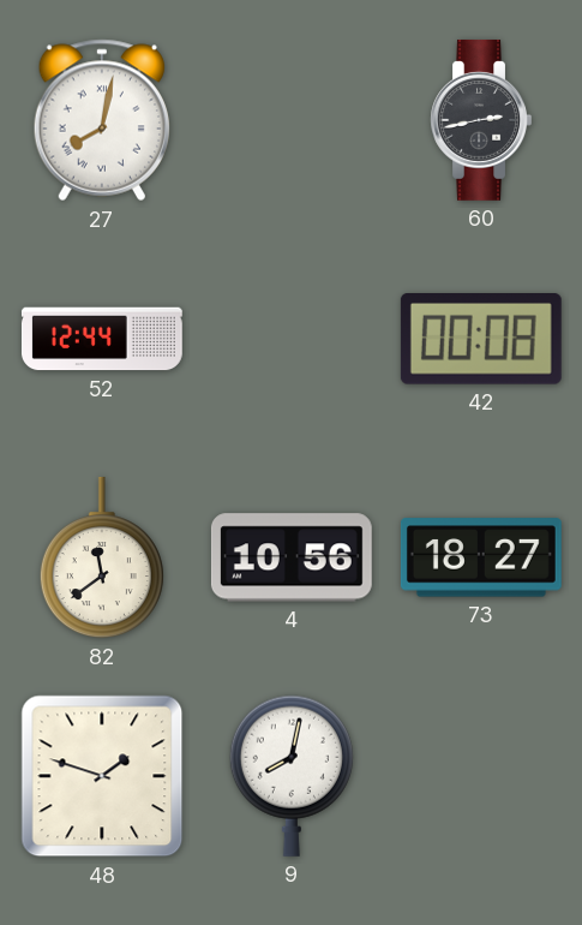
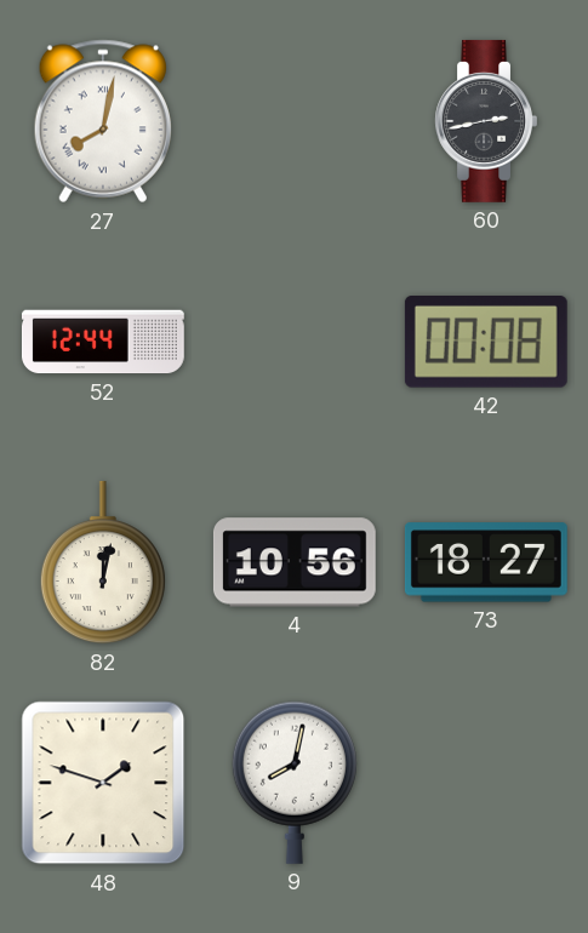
82: 11:39 -> 12:02
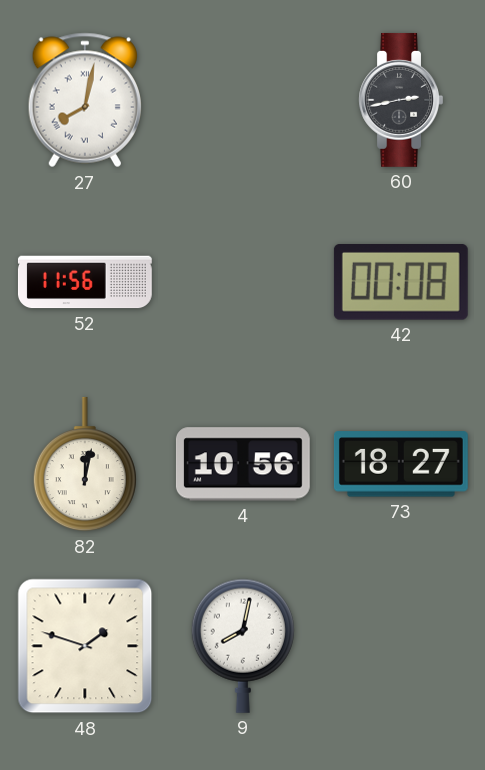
52: 12:44 -> 11:56
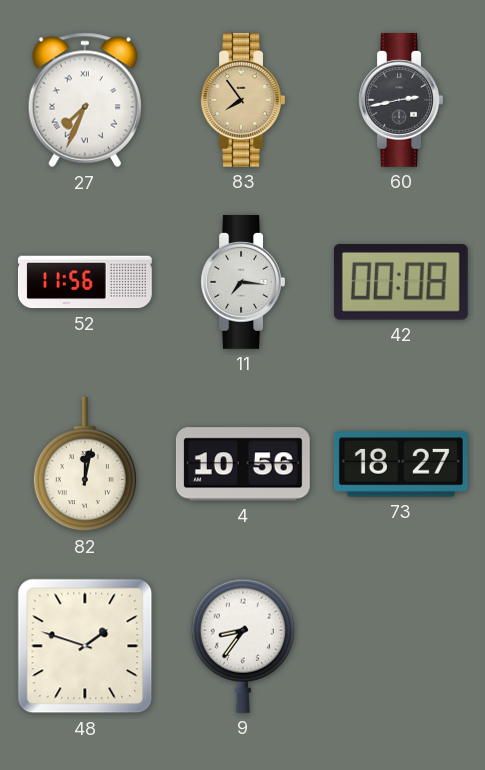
27: 8:02 -> 7:34
83: none -> 7:54
11: none -> 7:16
9: 8:02 -> 8:36
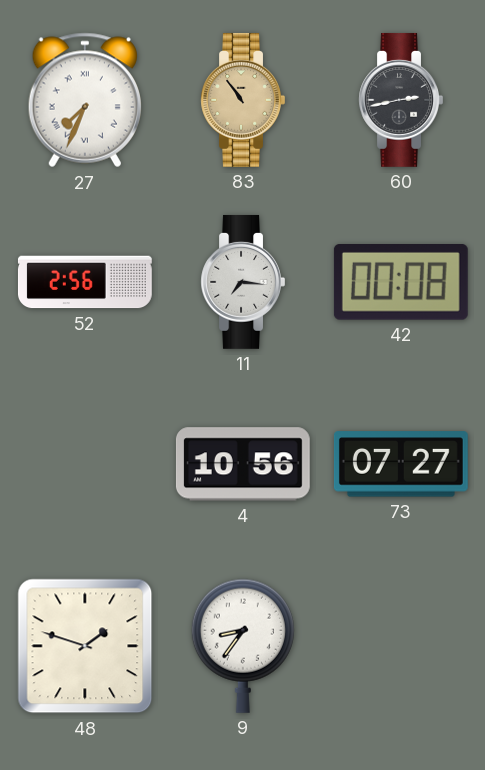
83: 7:54 -> 10:54
52: 11:56 -> 2:56
82: 12:02 -> none
73: 18:27 -> 07:27
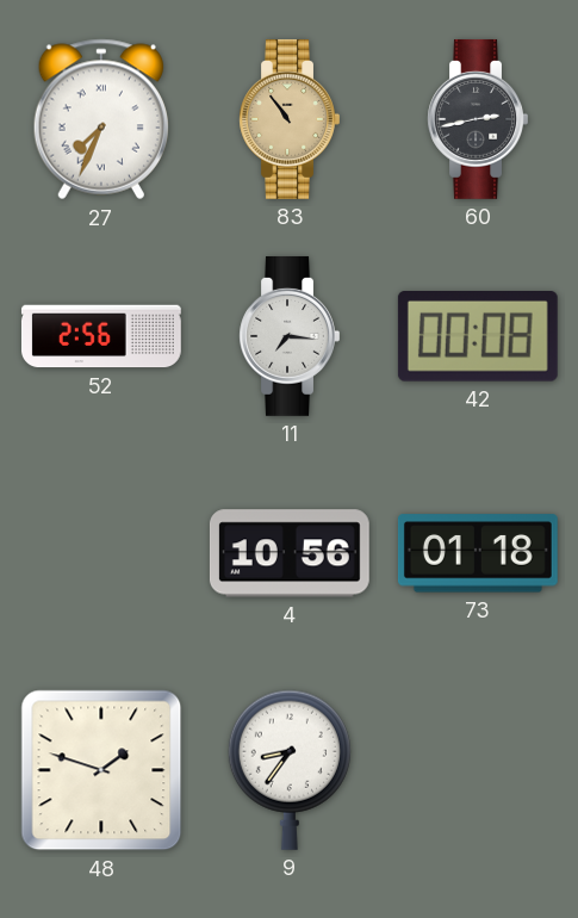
73: 07:27 -> 01:18
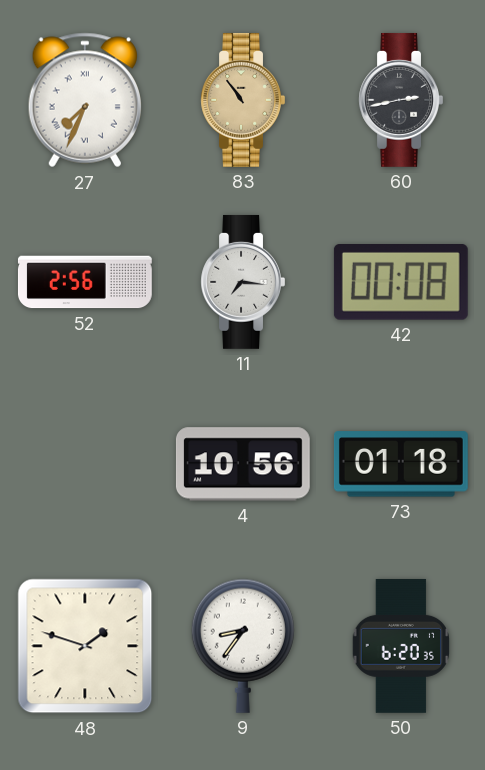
50: none -> 6:20
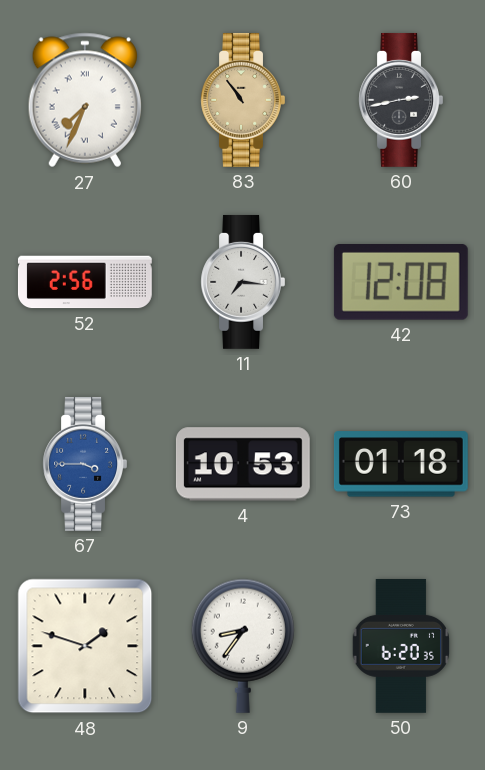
42: 00:08 -> 12:08
67: none -> 3:45
4: 10:56 -> 10:53
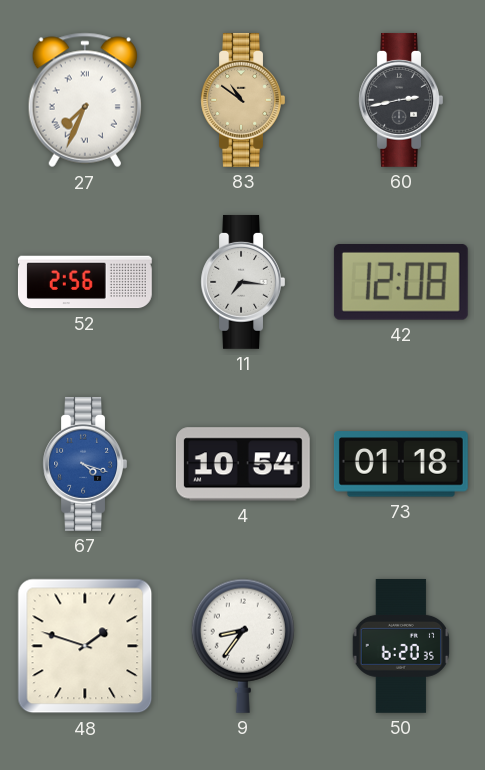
83: 10:54 -> 10:51
67: 3:45 -> 4:18
4: 10:53 -> 10:54
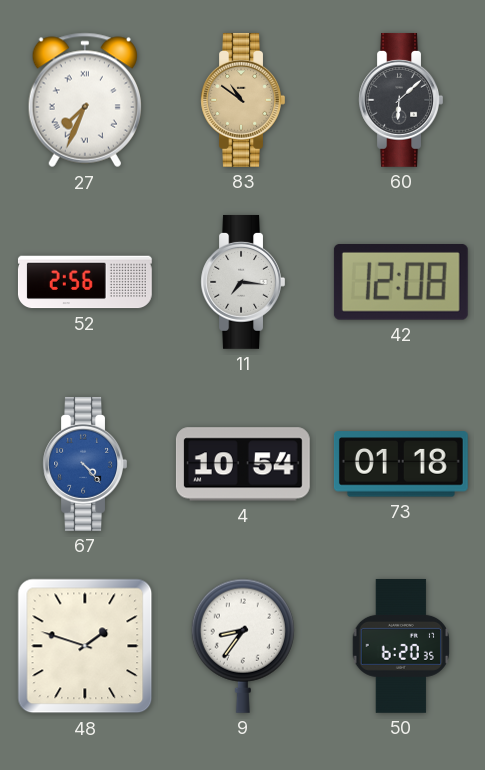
60: 2:43 -> 6:08
67: 4:18 -> 4:23
